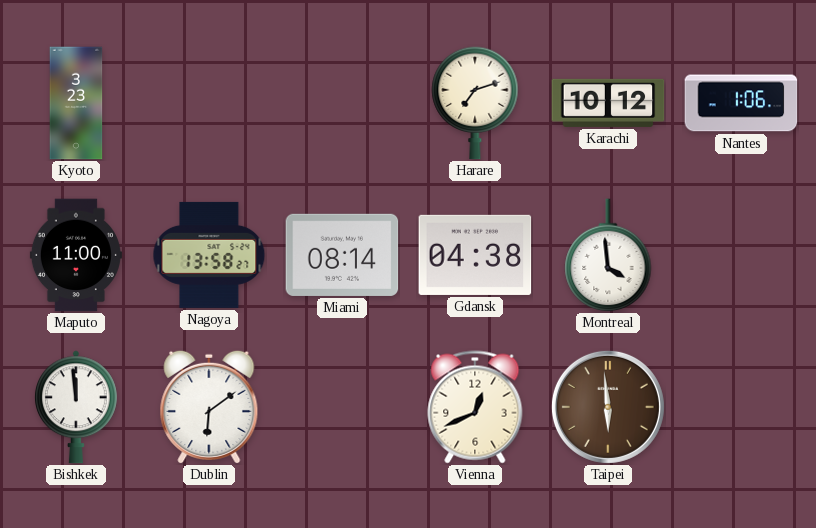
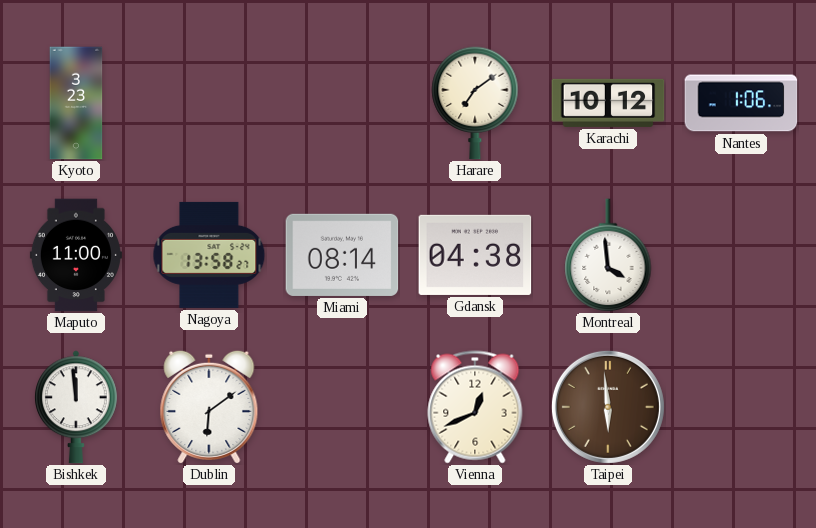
Harare: 7:12 -> 7:09
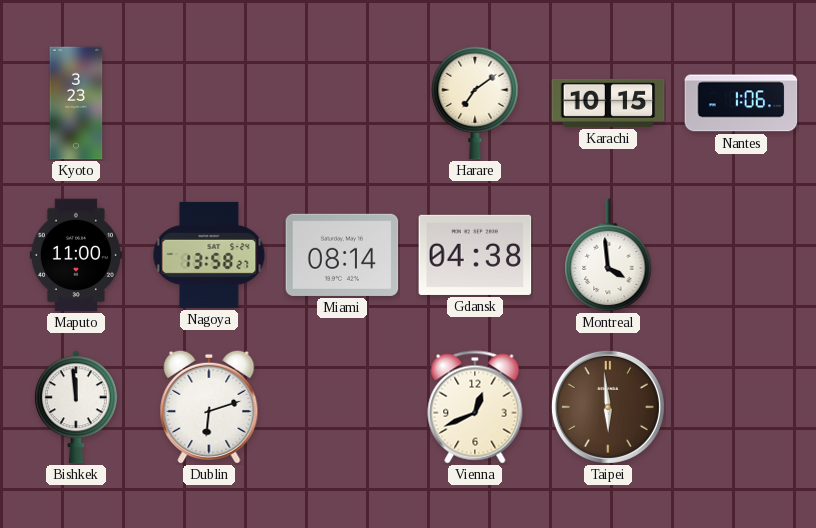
Karachi: 10:12 -> 10:15
Dublin: 6:09 -> 6:12
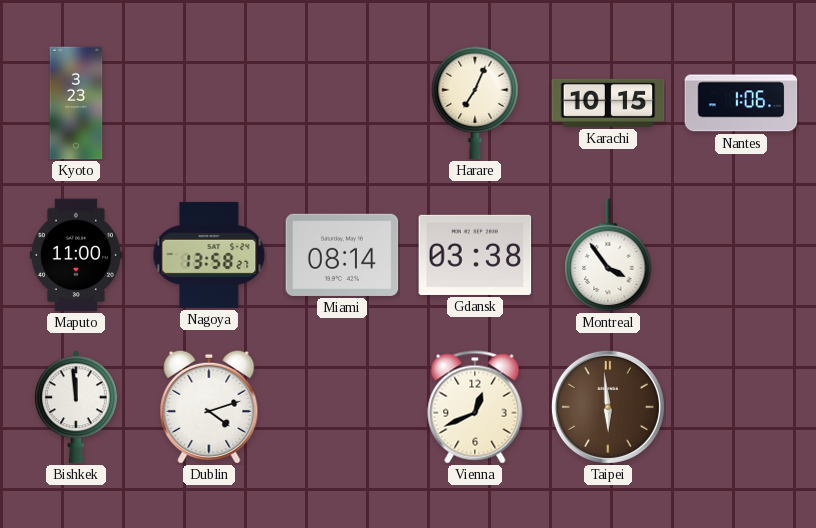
Harare: 7:09 -> 7:04
Gdansk: 04:38 -> 03:38
Montreal: 3:59 -> 3:54
Dublin: 6:12 -> 4:12
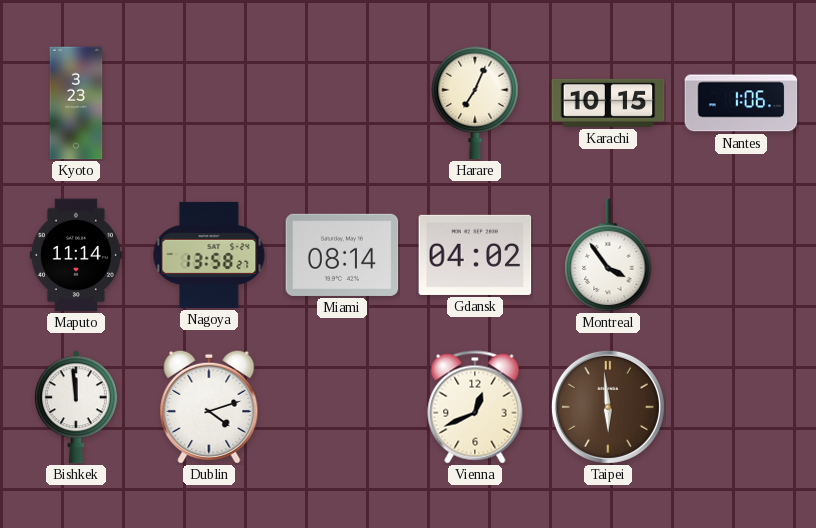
Maputo: 11:00 -> 11:14
Gdansk: 03:38 -> 04:02
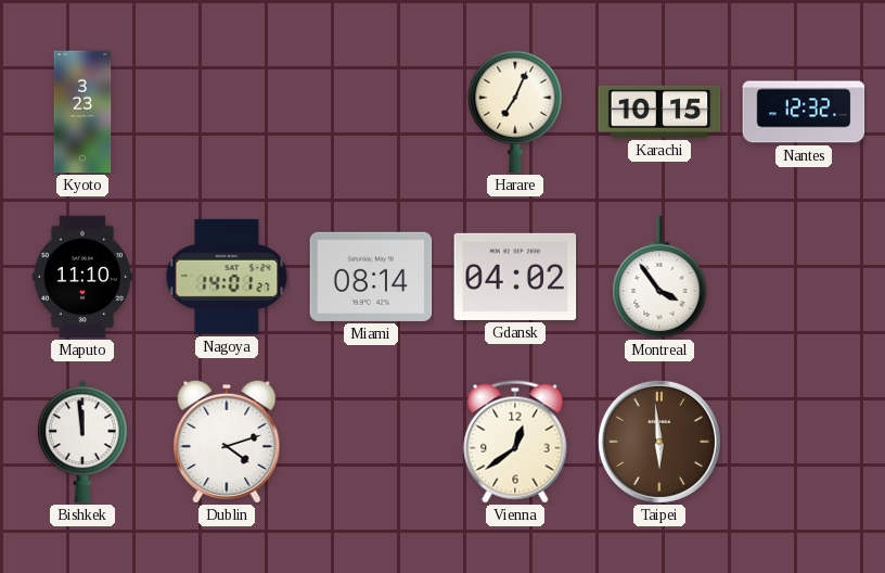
Nantes: 1:06 -> 12:32
Maputo: 11:14 -> 11:10
Nagoya: 13:58 -> 14:01
Vienna: 12:41 -> 12:39
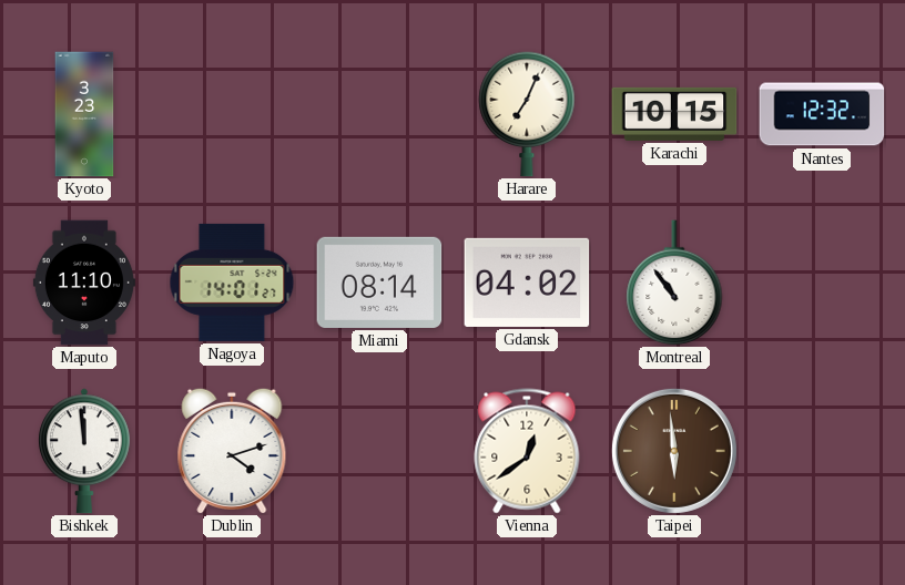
Montreal: 3:54 -> 10:54
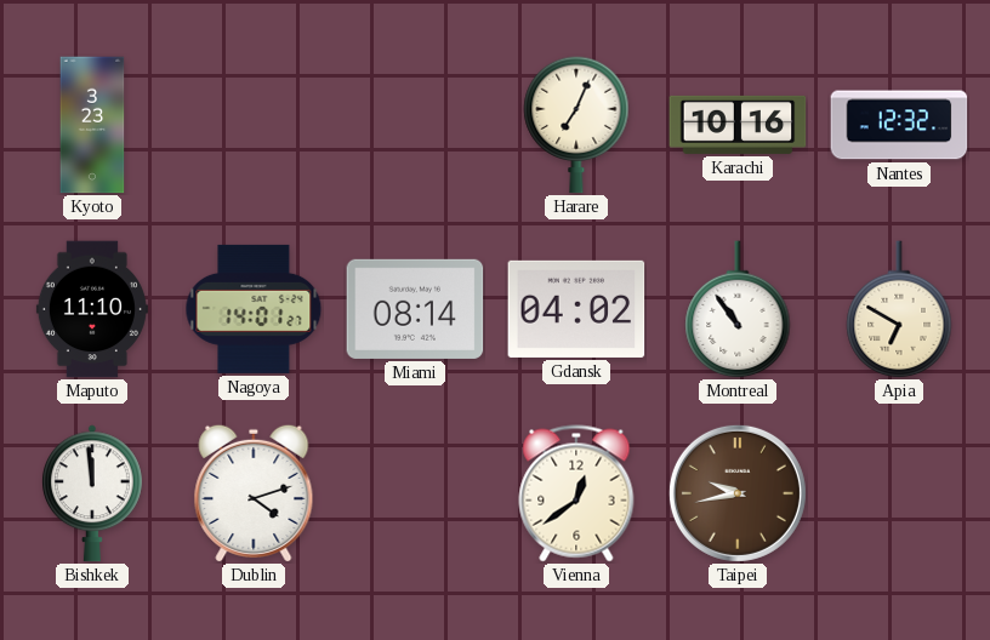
Karachi: 10:15 -> 10:16
Apia: none -> 6:50
Taipei: 5:59 -> 9:43
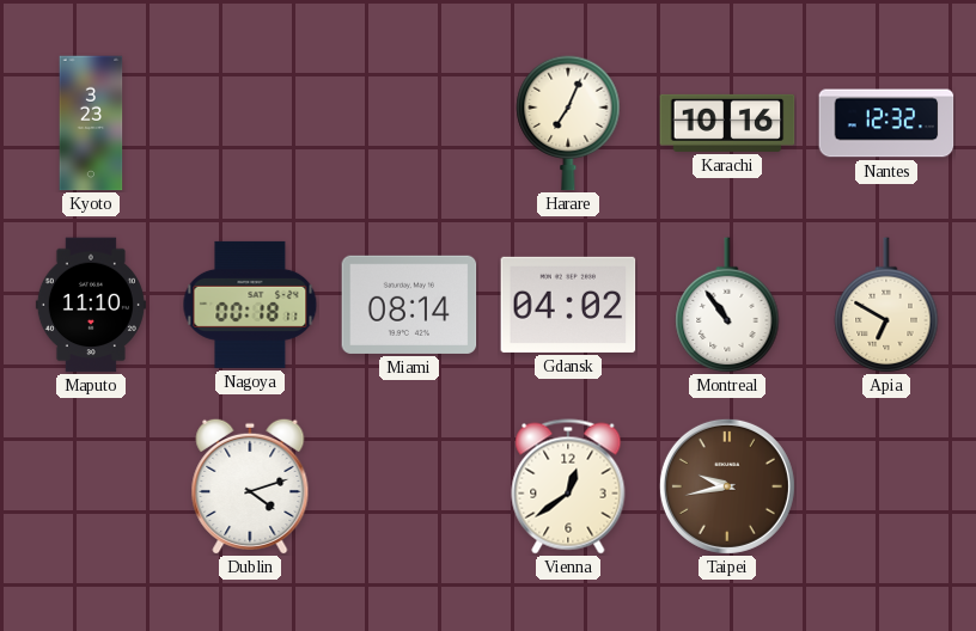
Nagoya: 14:01 -> 00:18
Bishkek: 11:59 -> none
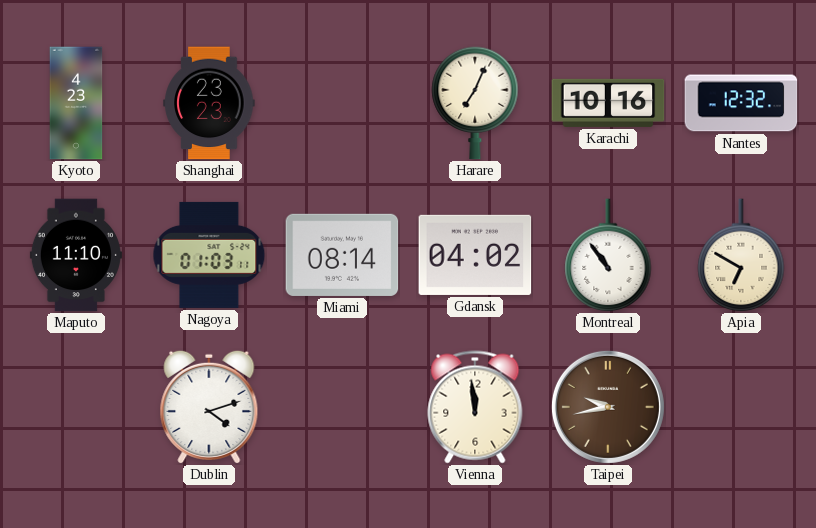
Kyoto: 3:23 -> 4:23
Shanghai: none -> 23:23
Nagoya: 00:18 -> 01:03
Vienna: 12:39 -> 11:59
